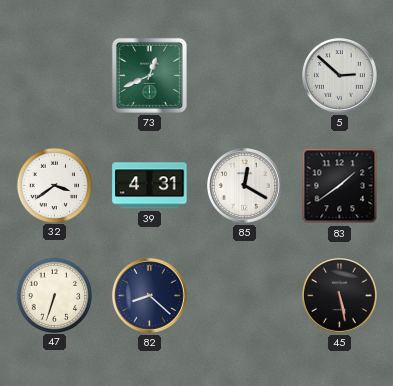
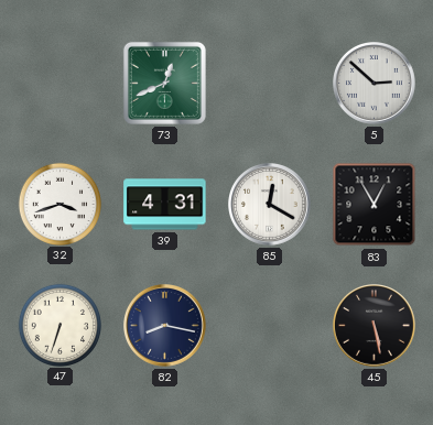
32: 3:39 -> 3:42
83: 1:39 -> 12:55
82: 8:22 -> 8:17
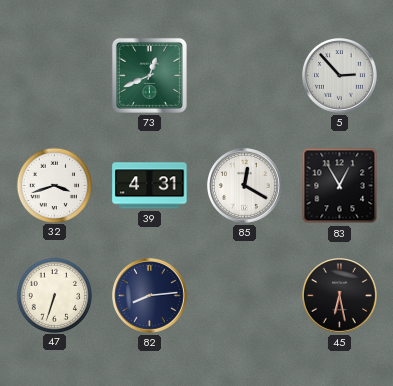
5: 2:52 -> 2:53
82: 8:17 -> 8:14
45: 5:28 -> 6:28
